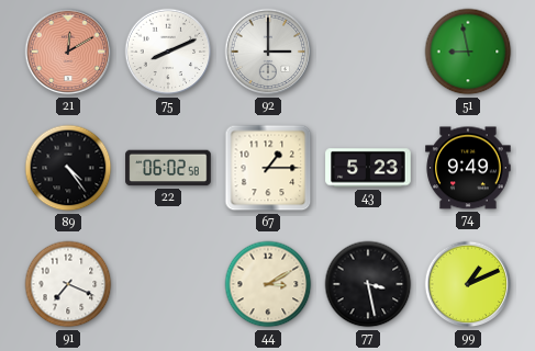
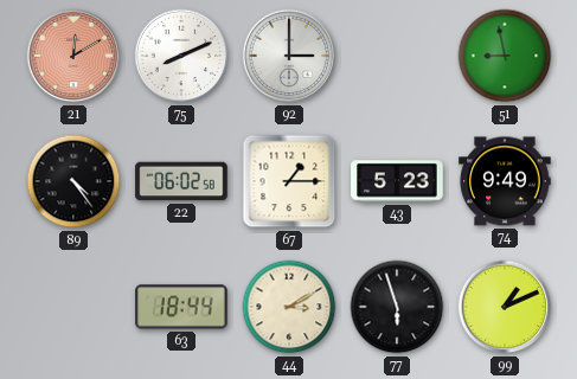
91: 7:19 -> none
63: none -> 18:44
77: 3:28 -> 5:57
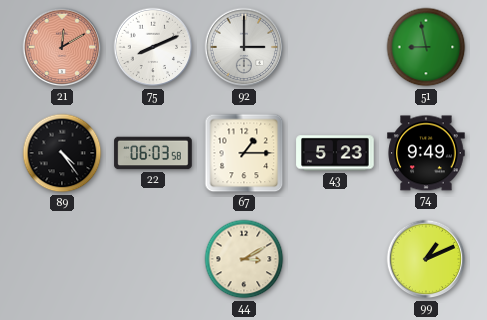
22: 06:02 -> 06:03
63: 18:44 -> none
77: 5:57 -> none
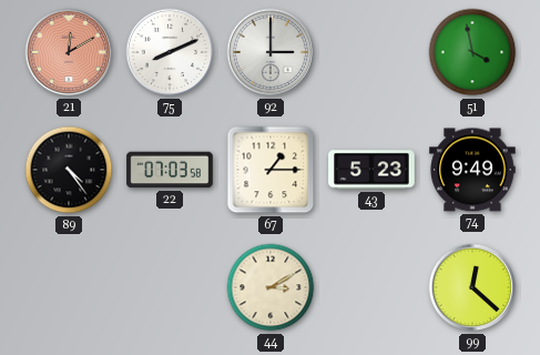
51: 8:58 -> 3:58
22: 06:03 -> 07:03
99: 1:11 -> 12:22
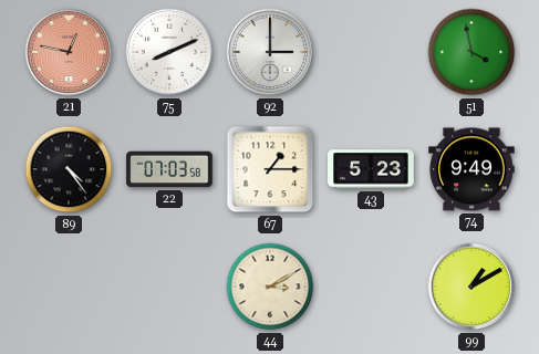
21: 12:10 -> 12:47
99: 12:22 -> 1:10
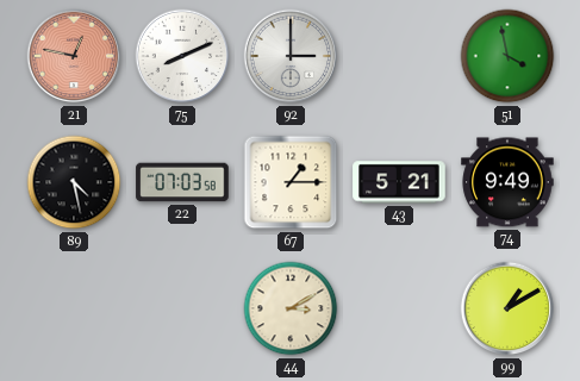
89: 4:24 -> 4:28
43: 5:23 -> 5:21
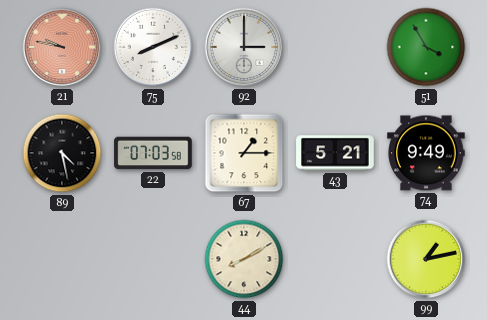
21: 12:47 -> 9:47
51: 3:58 -> 3:55
44: 3:10 -> 8:10
99: 1:10 -> 1:13
